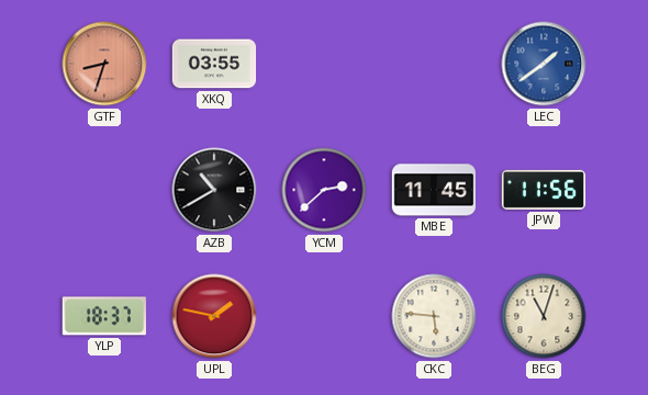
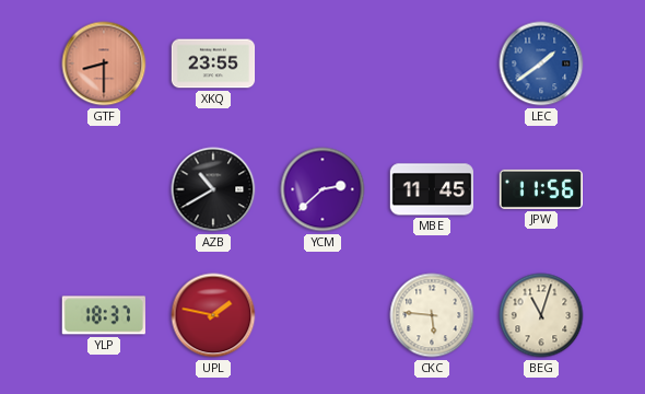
GTF: 8:33 -> 8:30
XKQ: 03:55 -> 23:55
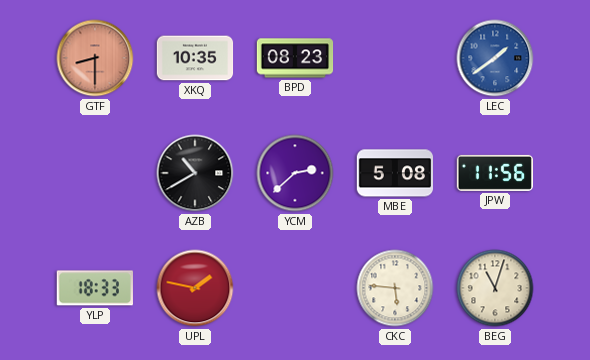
XKQ: 23:55 -> 10:35
BPD: none -> 08:23
MBE: 11:45 -> 5:08
YLP: 18:37 -> 18:33
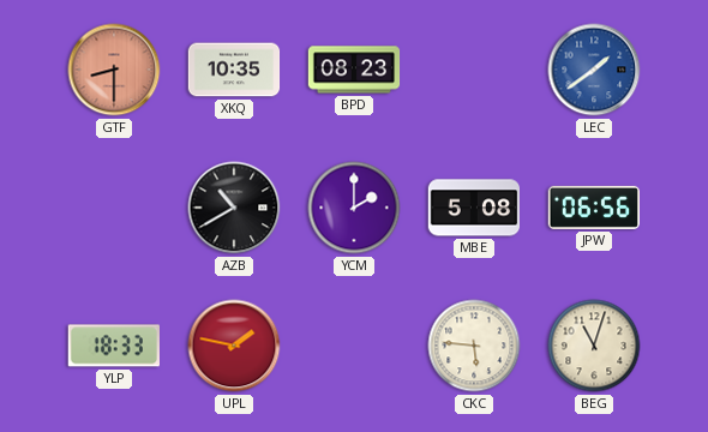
YCM: 2:38 -> 2:00
JPW: 11:56 -> 06:56
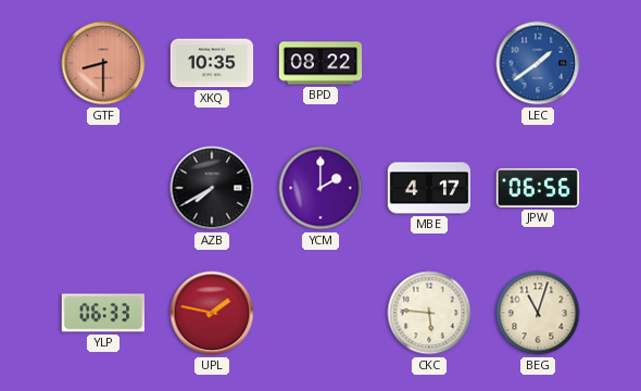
BPD: 08:23 -> 08:22
AZB: 10:40 -> 7:40
MBE: 5:08 -> 4:17
YLP: 18:33 -> 06:33
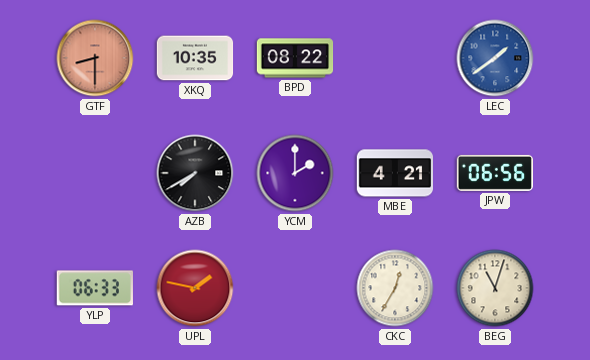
MBE: 4:17 -> 4:21
CKC: 5:46 -> 12:35
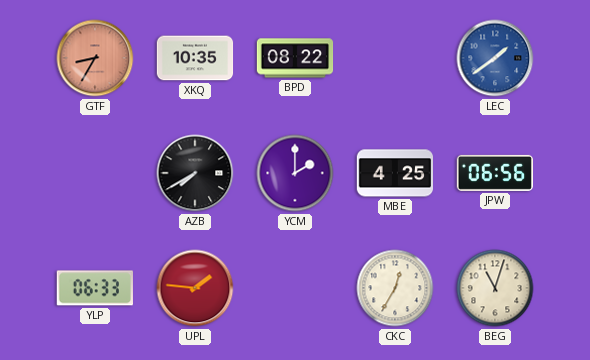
GTF: 8:30 -> 8:35
MBE: 4:21 -> 4:25
UPL: 1:47 -> 1:46
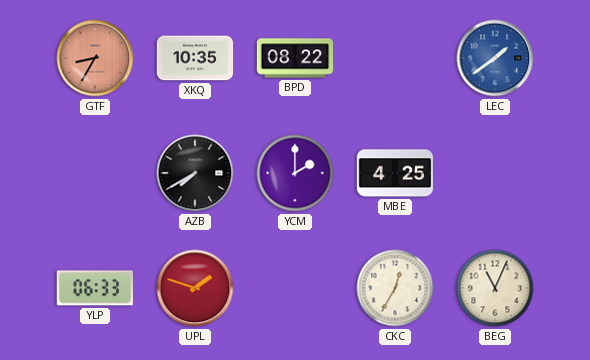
JPW: 06:56 -> none
UPL: 1:46 -> 1:48
BEG: 11:03 -> 11:04
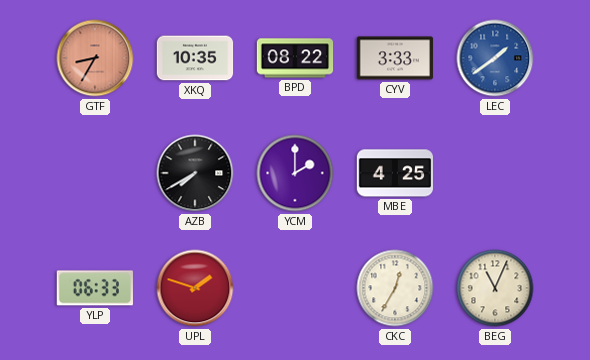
CYV: none -> 3:33
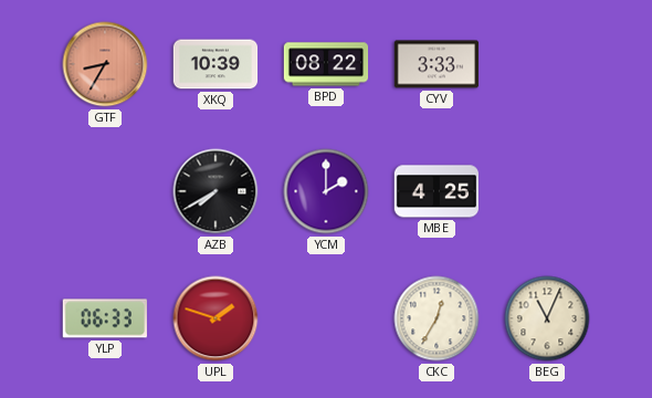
XKQ: 10:35 -> 10:39
LEC: 1:39 -> none
